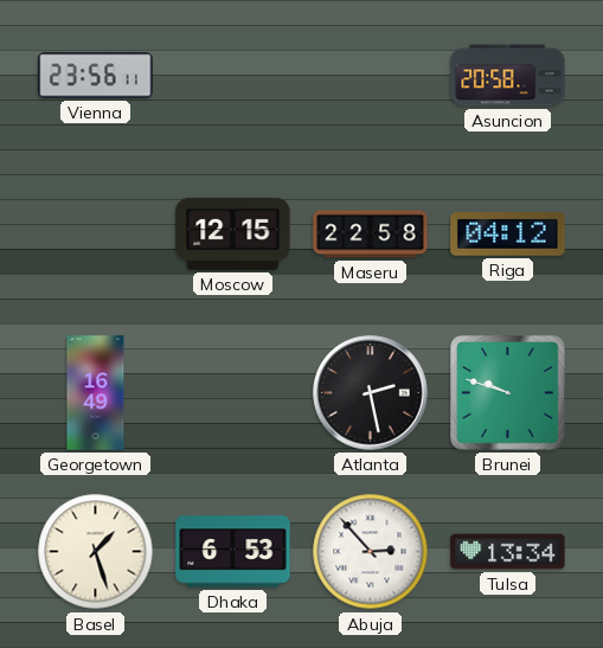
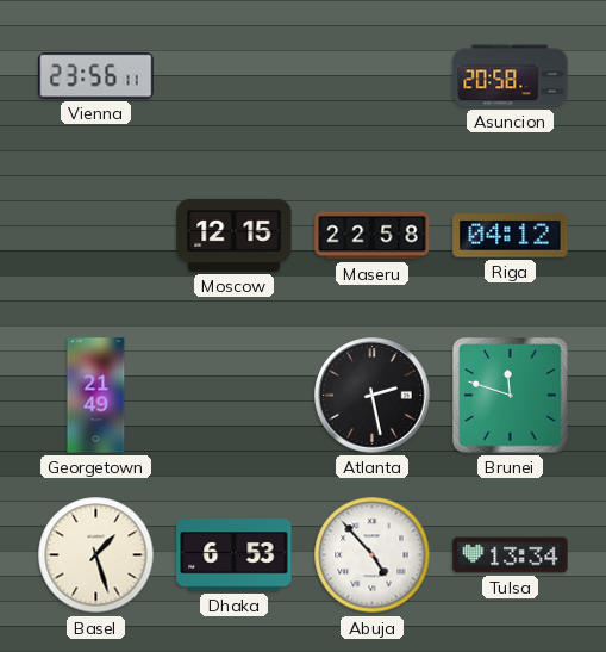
Georgetown: 16:49 -> 21:49
Brunei: 9:48 -> 11:48
Abuja: 2:53 -> 4:53
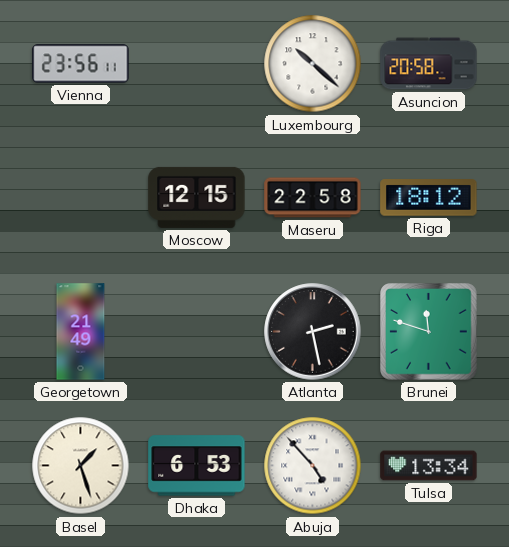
Luxembourg: none -> 10:22
Riga: 04:12 -> 18:12
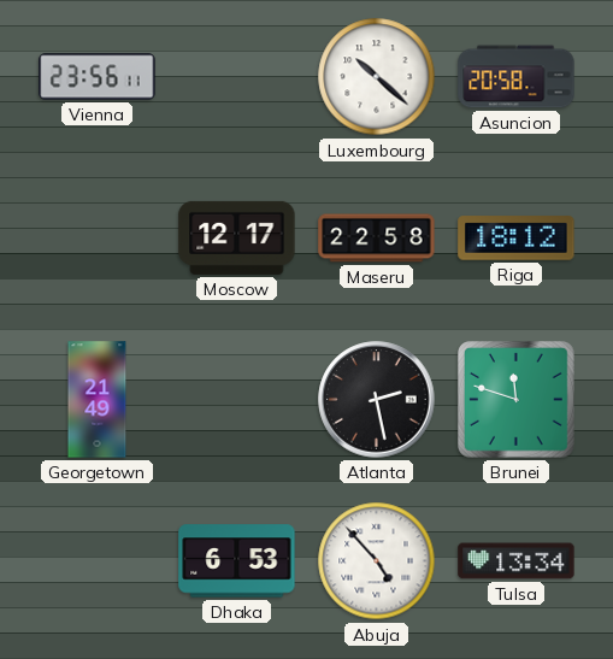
Moscow: 12:15 -> 12:17
Basel: 1:27 -> none
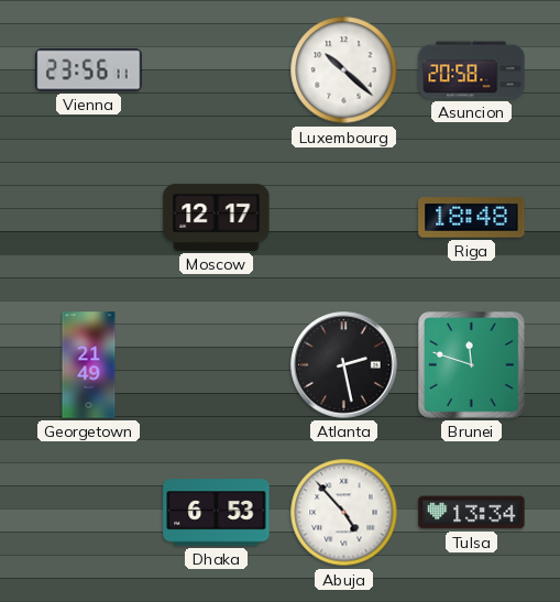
Maseru: 22:58 -> none
Riga: 18:12 -> 18:48
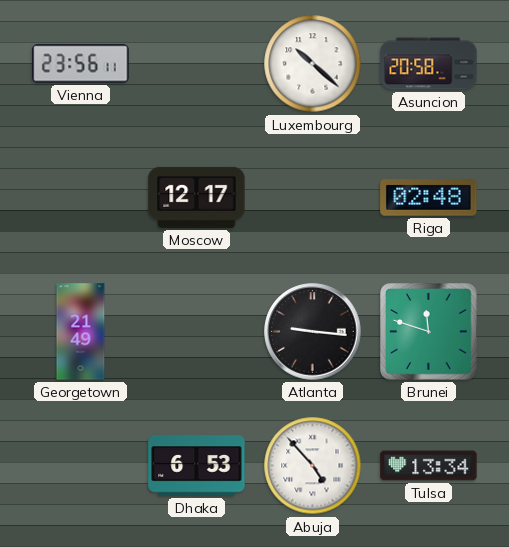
Riga: 18:48 -> 02:48
Atlanta: 2:28 -> 9:16
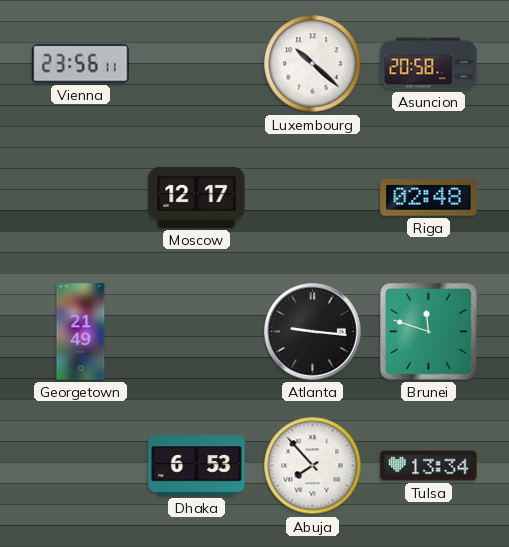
Abuja: 4:53 -> 7:53
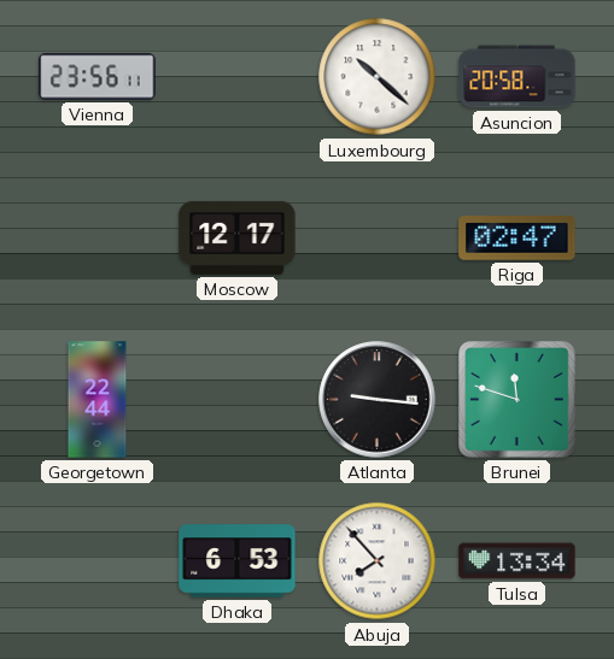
Riga: 02:48 -> 02:47
Georgetown: 21:49 -> 22:44
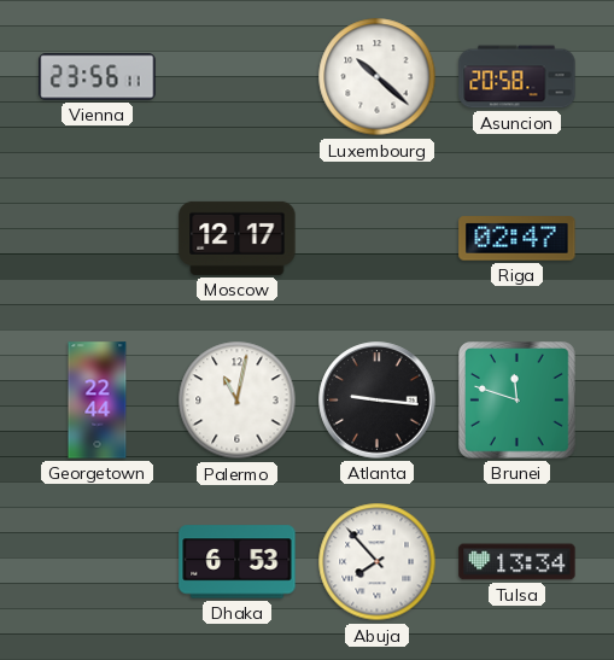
Palermo: none -> 11:02
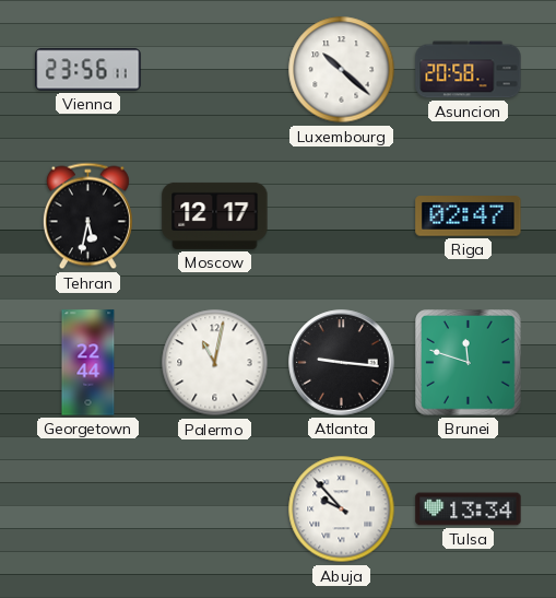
Tehran: none -> 5:32
Dhaka: 6:53 -> none
Abuja: 7:53 -> 9:53
